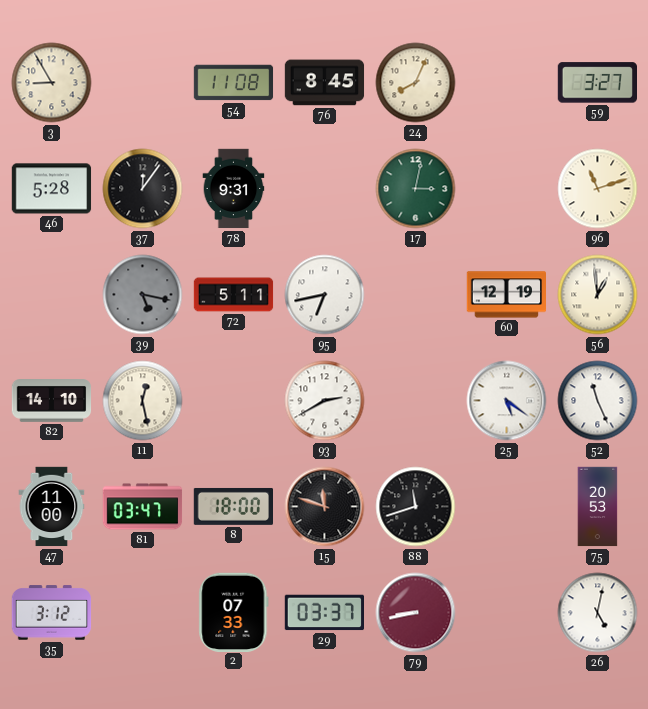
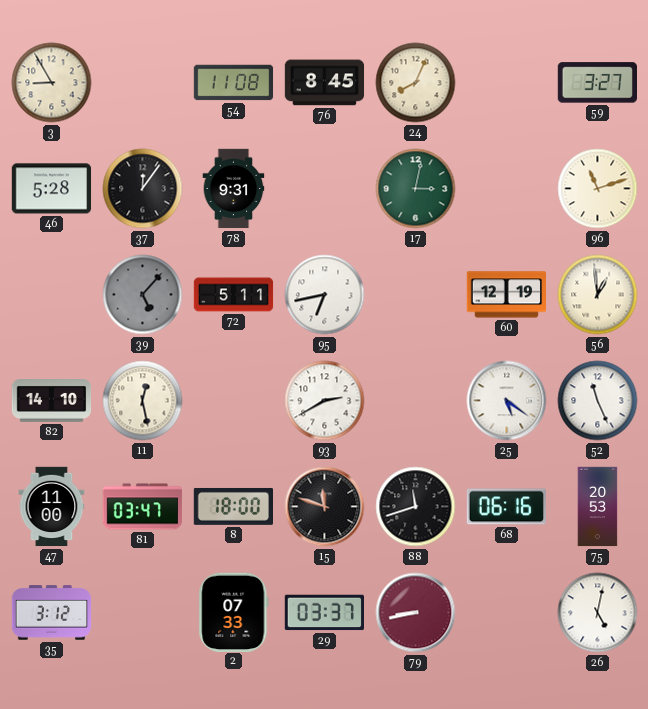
39: 5:17 -> 5:07
68: none -> 06:16
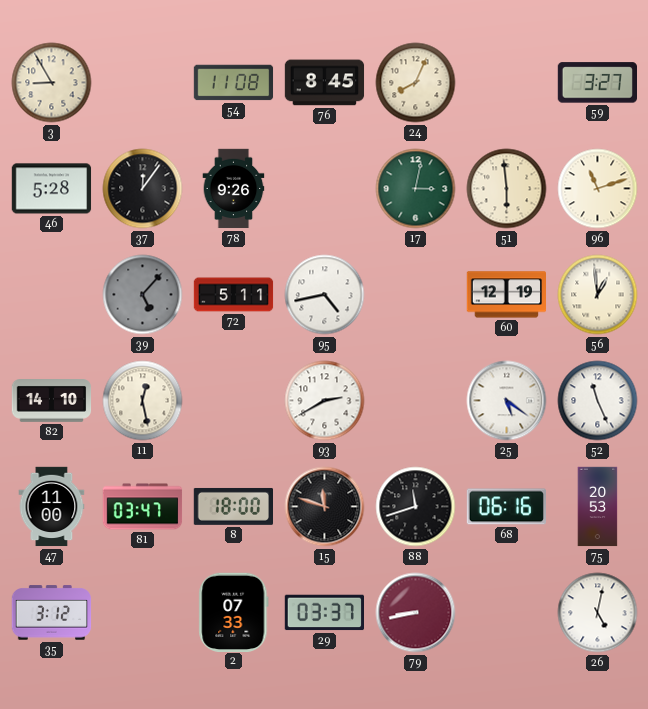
78: 9:31 -> 9:26
51: none -> 5:59
95: 6:43 -> 4:43
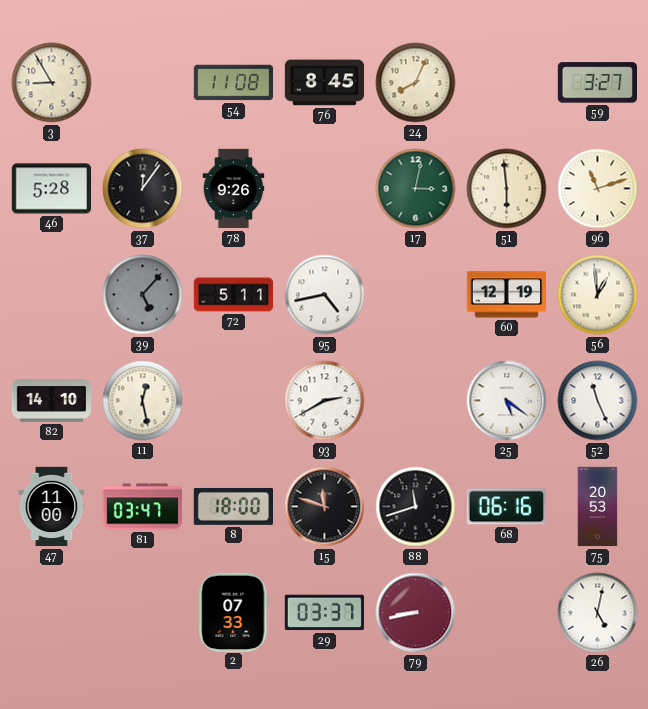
35: 3:12 -> none
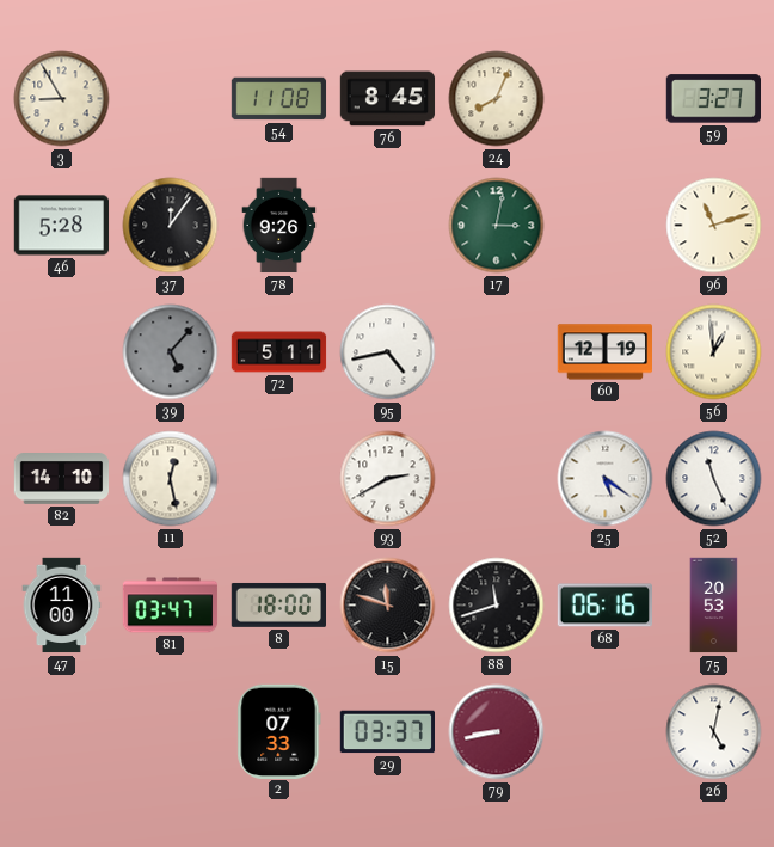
51: 5:59 -> none
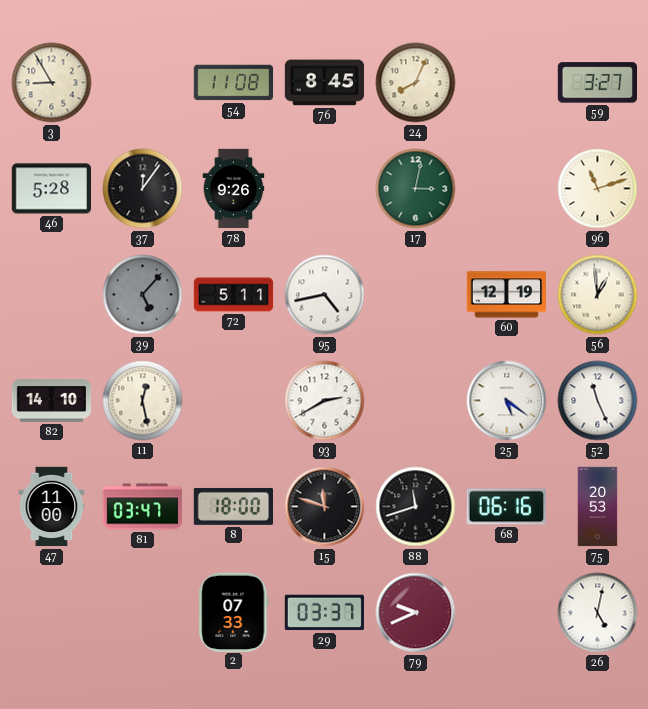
79: 8:43 -> 9:41
